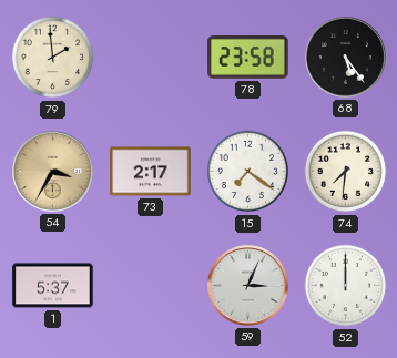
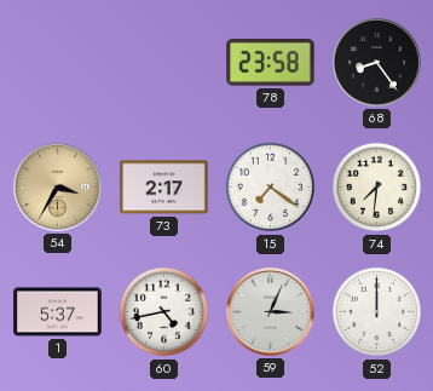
79: 1:59 -> none
68: 5:24 -> 8:24
60: none -> 4:43
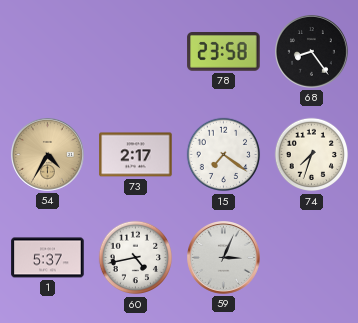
54: 3:35 -> 4:35
74: 7:31 -> 7:33
52: 12:00 -> none
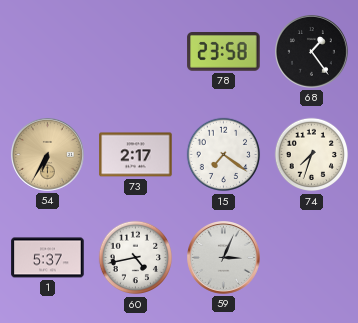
68: 8:24 -> 1:24
54: 4:35 -> 6:35
